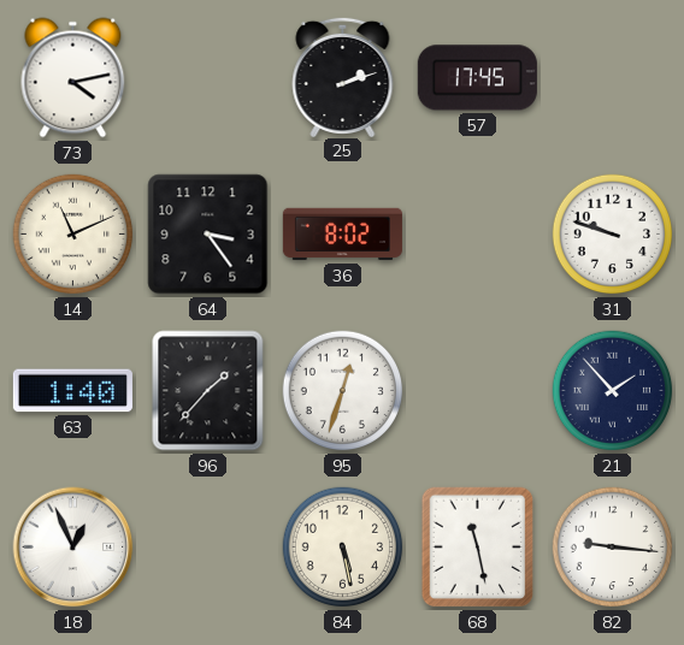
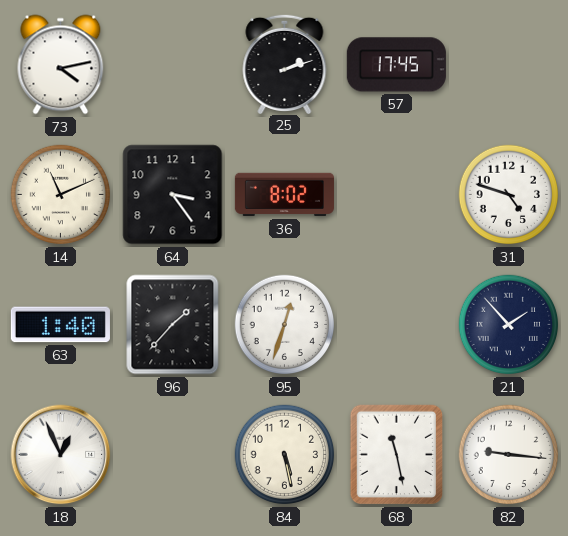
31: 9:48 -> 4:48
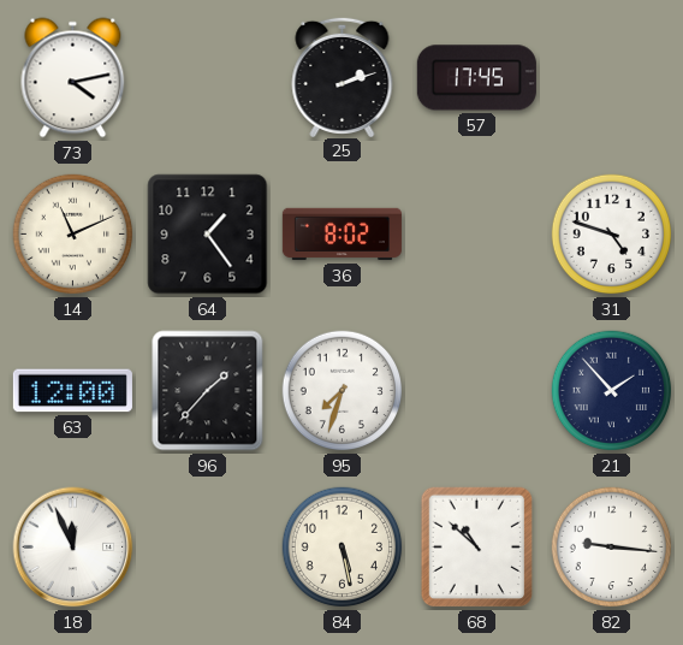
64: 3:24 -> 1:24
63: 1:40 -> 12:00
95: 12:33 -> 7:33
18: 12:56 -> 11:56
68: 11:28 -> 10:52
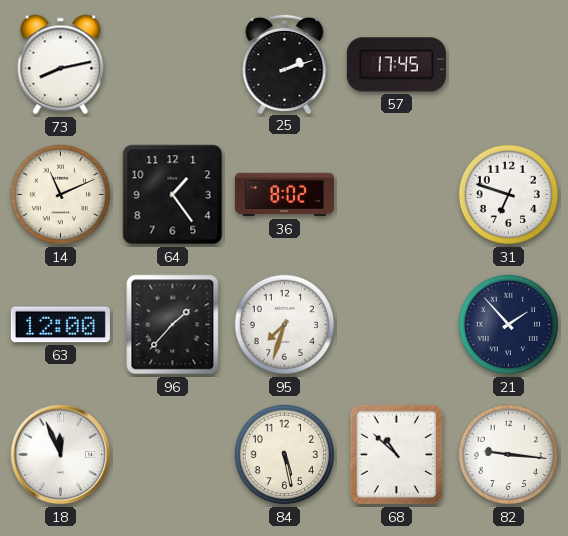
73: 4:13 -> 8:13
31: 4:48 -> 6:48
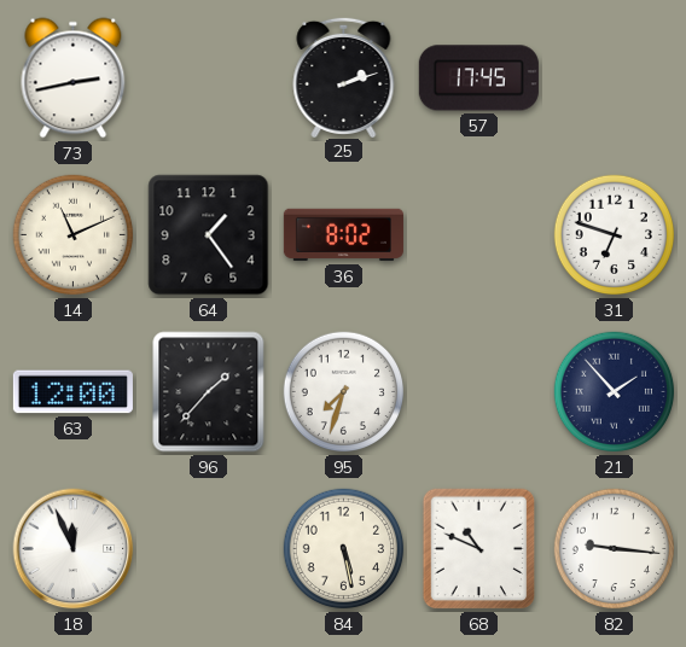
73: 8:13 -> 2:43
68: 10:52 -> 10:49
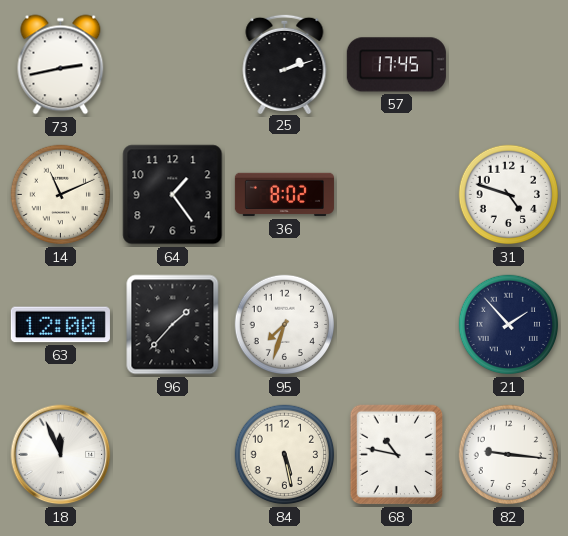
31: 6:48 -> 4:48
68: 10:49 -> 10:47
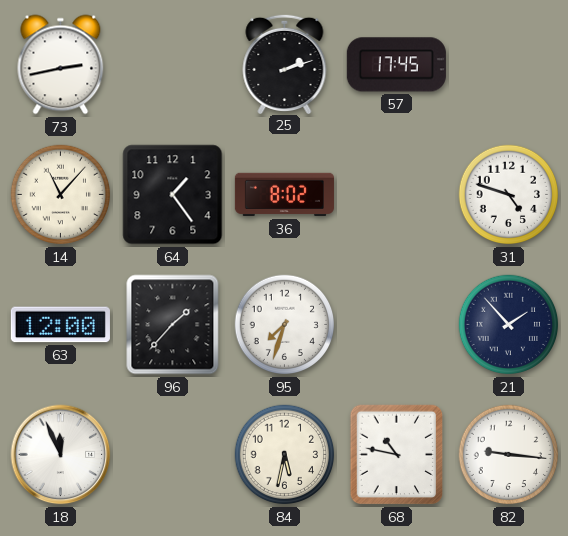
14: 11:11 -> 11:07
84: 5:28 -> 5:32
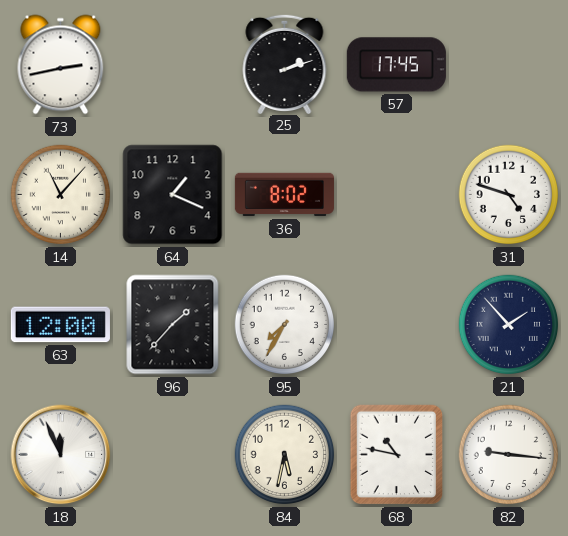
64: 1:24 -> 1:19
95: 7:33 -> 7:35
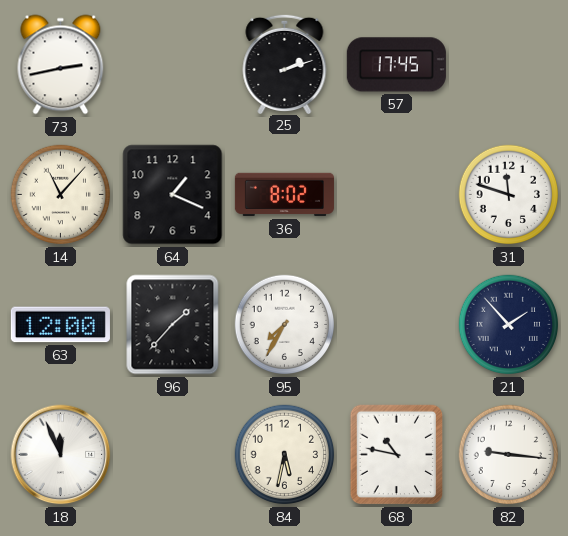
31: 4:48 -> 11:48
